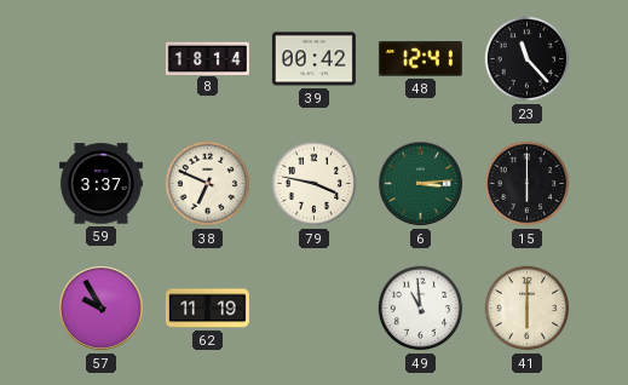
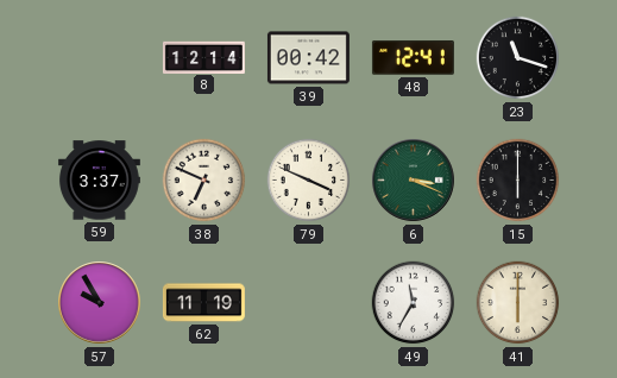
8: 18:14 -> 12:14
23: 11:23 -> 11:18
79: 3:47 -> 3:49
6: 3:14 -> 3:19
49: 10:59 -> 11:35
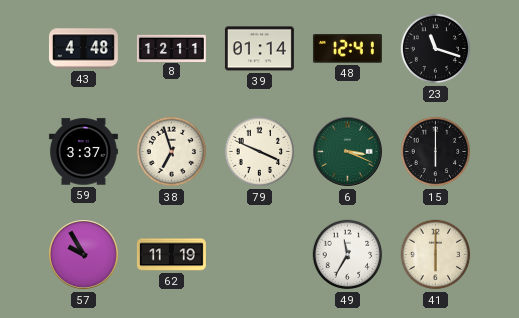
43: none -> 4:48
8: 12:14 -> 12:11
39: 00:42 -> 01:14
38: 6:49 -> 6:57
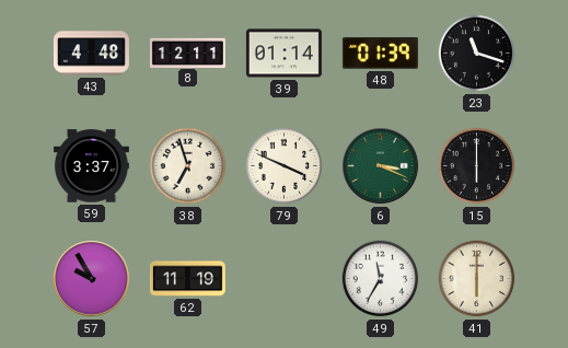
48: 12:41 -> 01:39
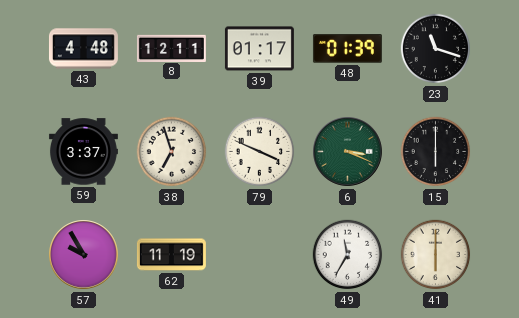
39: 01:14 -> 01:17
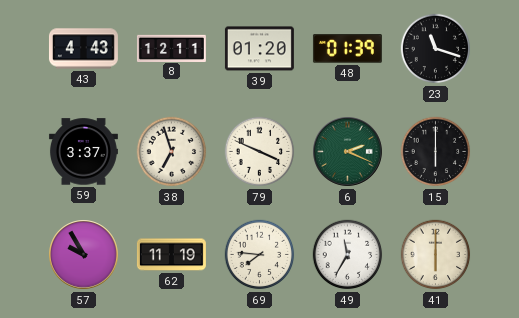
43: 4:48 -> 4:43
39: 01:17 -> 01:20
6: 3:19 -> 2:19
69: none -> 7:46
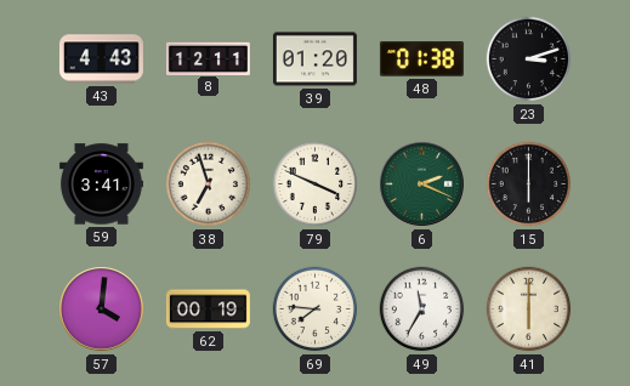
48: 01:39 -> 01:38
23: 11:18 -> 3:12
59: 3:37 -> 3:41
57: 9:55 -> 4:01
62: 11:19 -> 00:19
